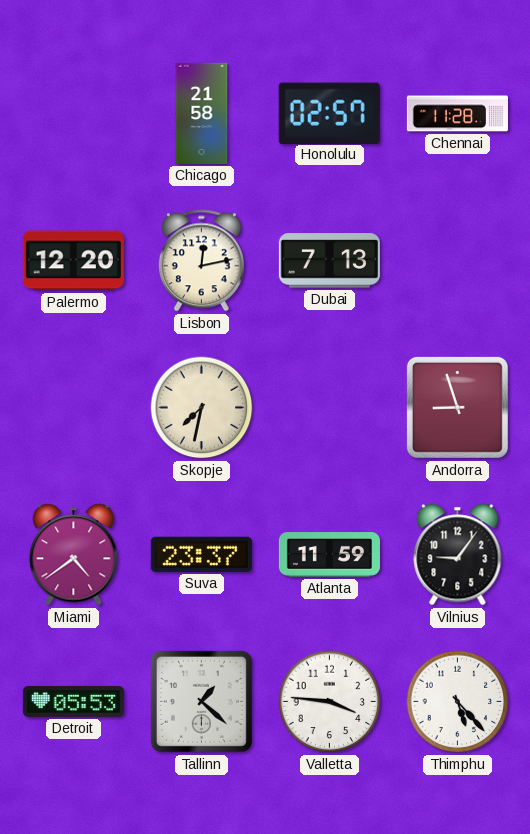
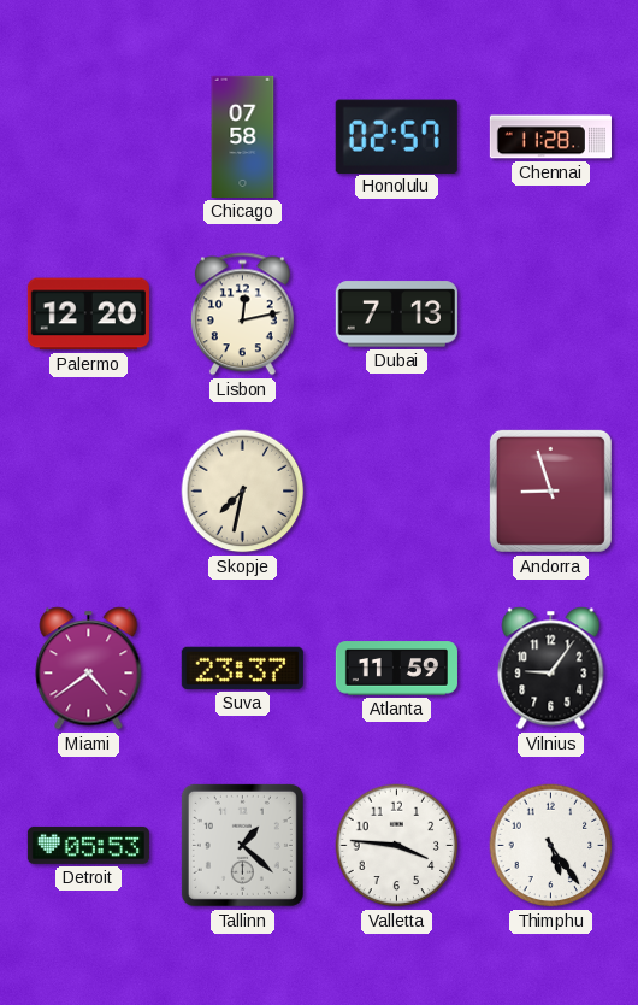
Chicago: 21:58 -> 07:58
Thimphu: 5:23 -> 5:24
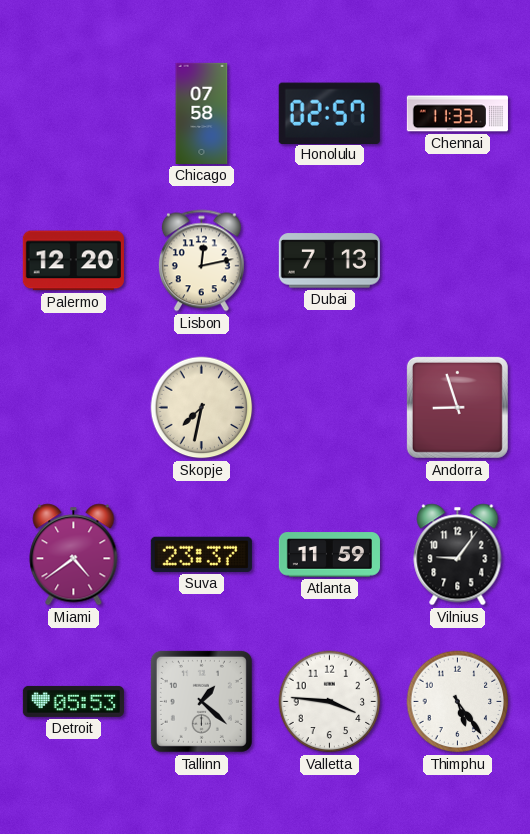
Chennai: 11:28 -> 11:33
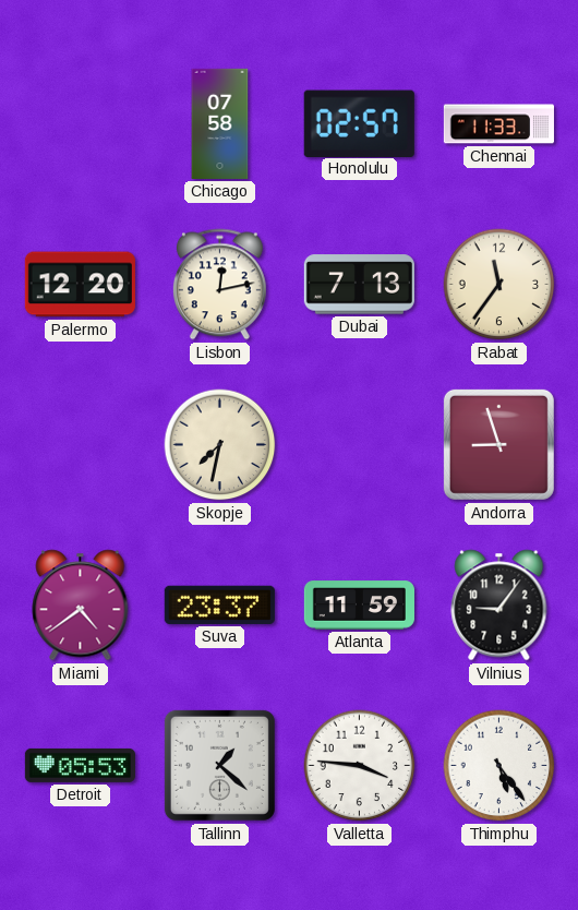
Rabat: none -> 11:36
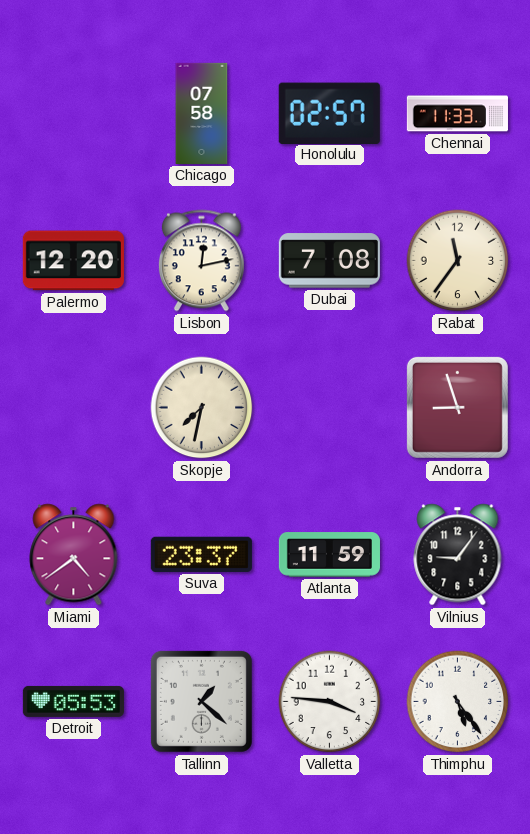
Dubai: 7:13 -> 7:08
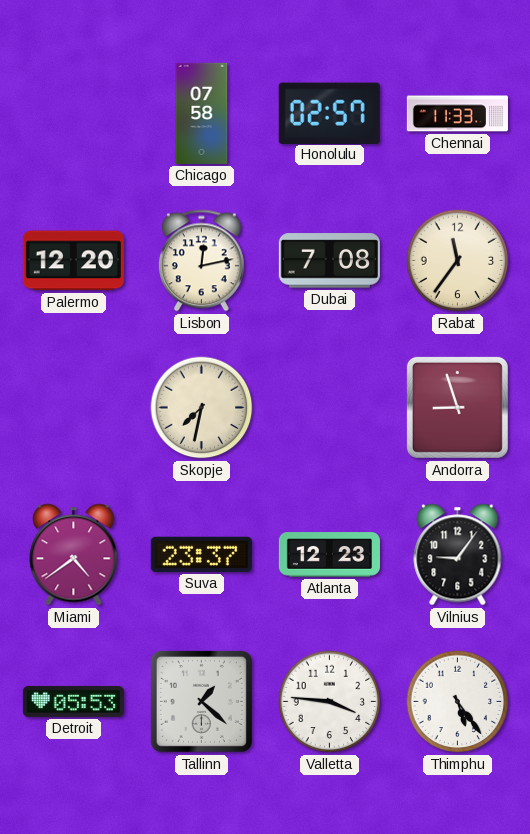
Atlanta: 11:59 -> 12:23
